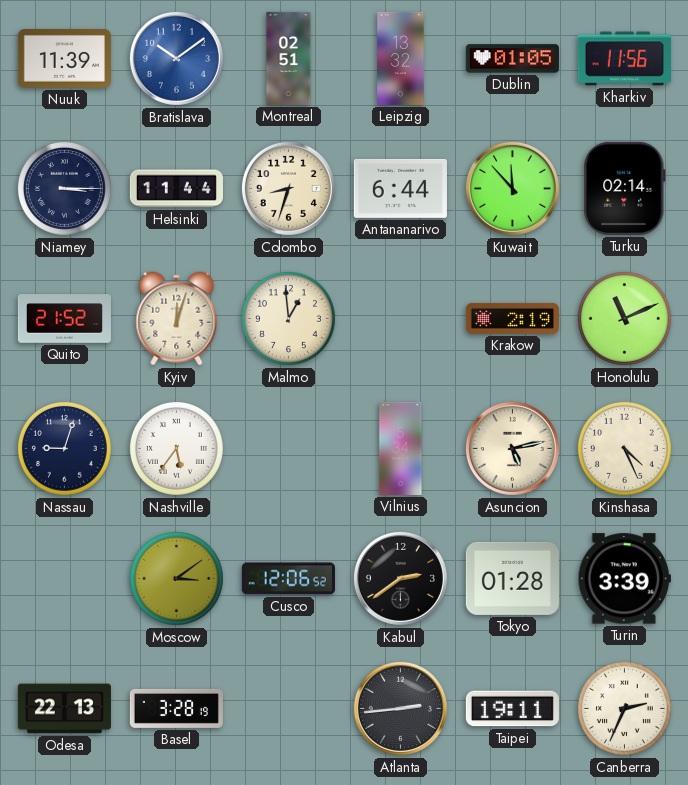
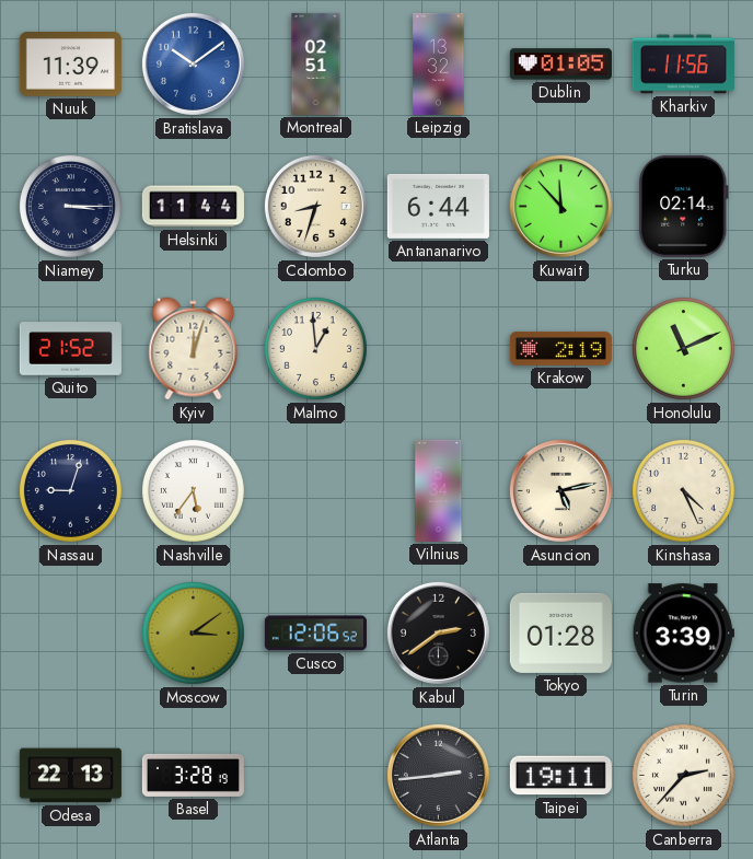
Canberra: 2:34 -> 2:37
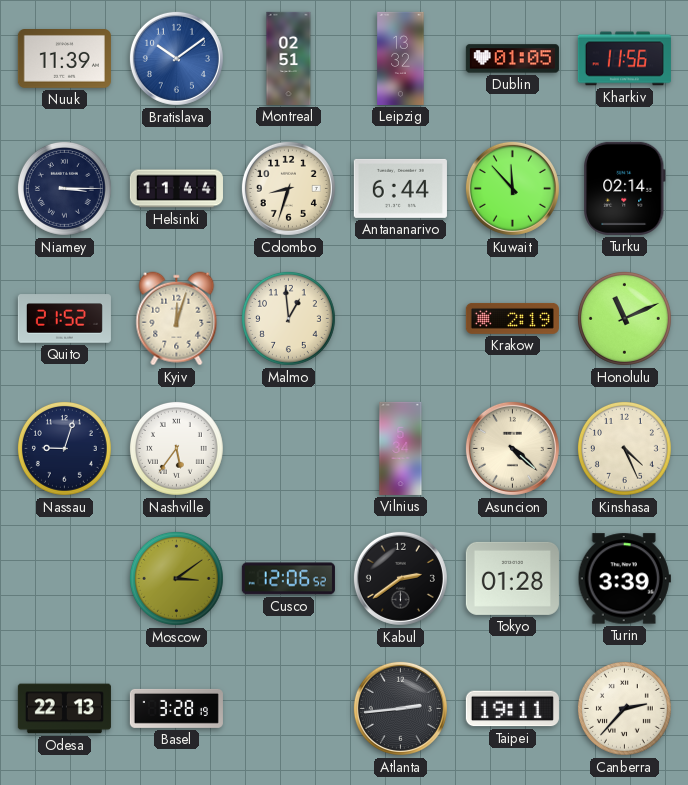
Asuncion: 5:13 -> 4:22
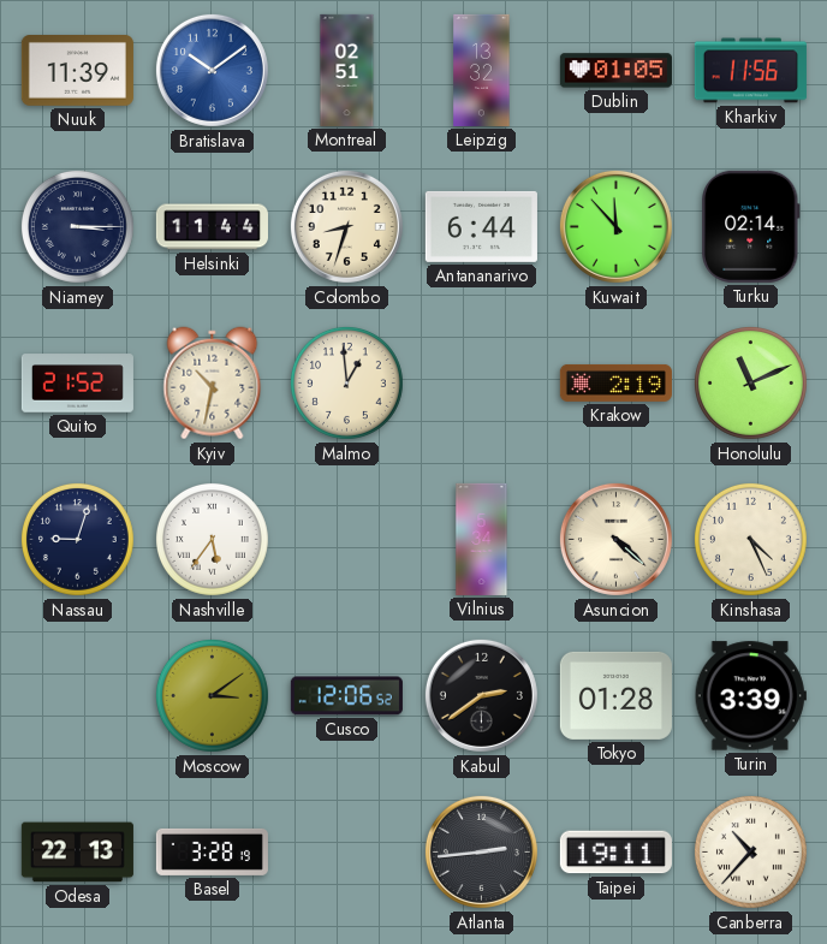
Kyiv: 12:03 -> 10:32
Canberra: 2:37 -> 10:37
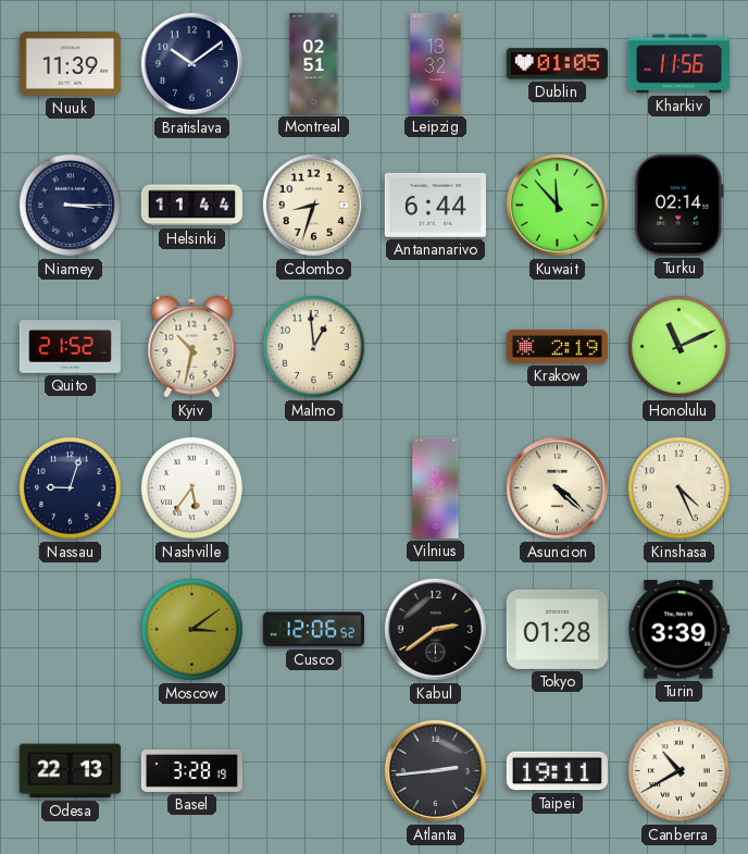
Bratislava dial: blue -> navy
Canberra: 10:37 -> 10:40
